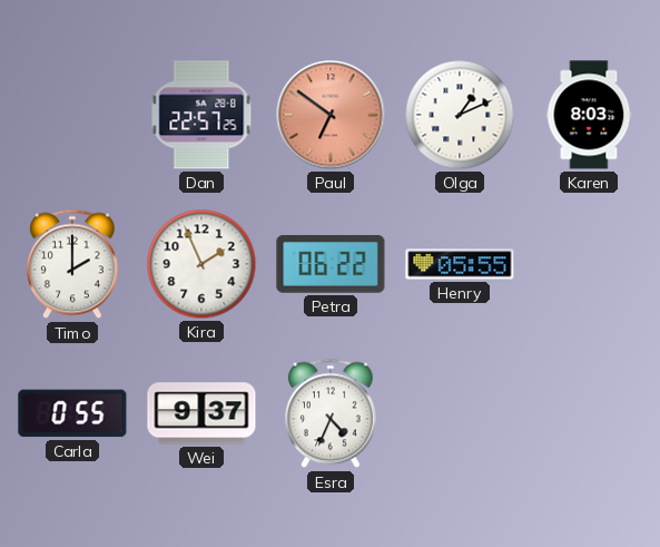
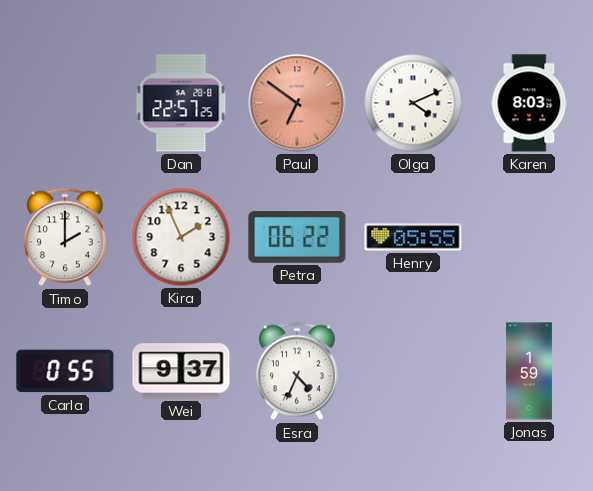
Olga: 1:11 -> 4:11
Jonas: none -> 1:59
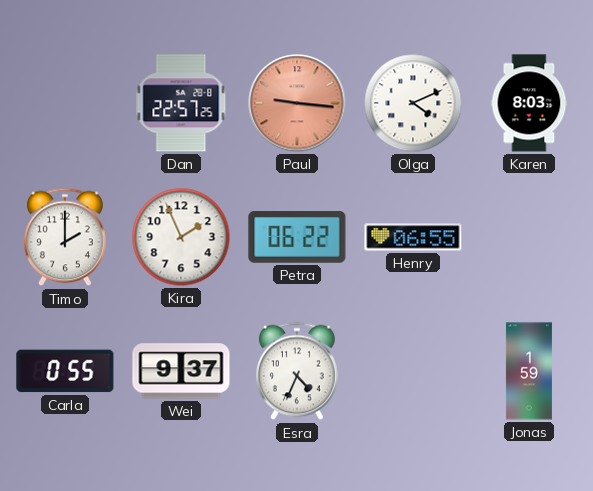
Paul: 6:51 -> 9:16
Henry: 05:55 -> 06:55
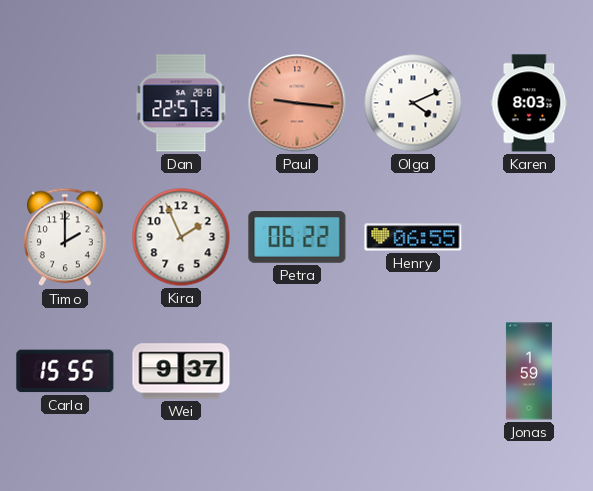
Carla: 0:55 -> 15:55
Esra: 4:34 -> none
